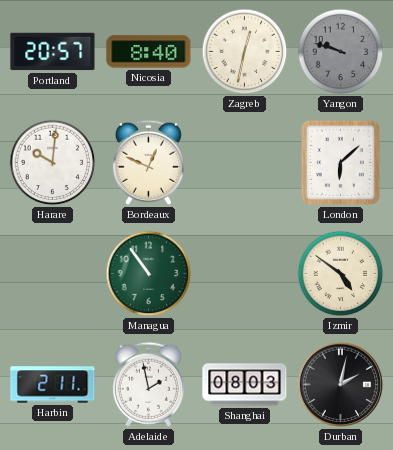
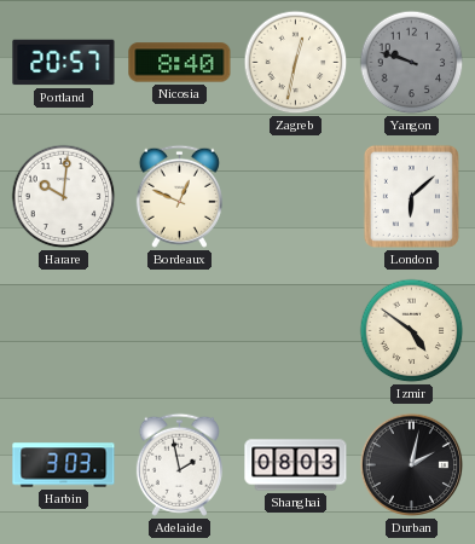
Managua: 10:54 -> none
Harbin: 2:11 -> 3:03
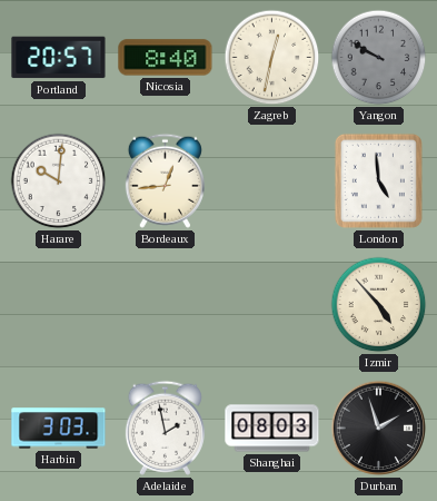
Yangon: 9:48 -> 9:50
Bordeaux: 12:49 -> 12:44
London: 6:08 -> 4:59
Izmir: 4:51 -> 4:53
Durban: 2:02 -> 1:57
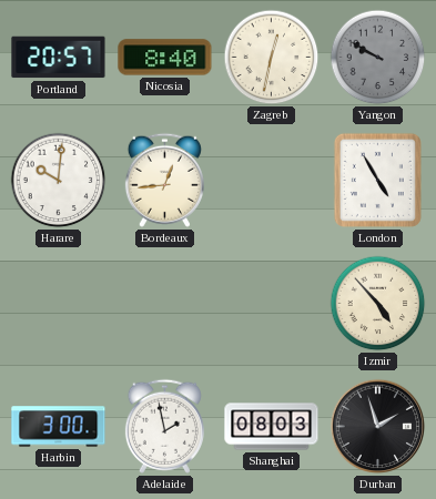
London: 4:59 -> 4:55
Harbin: 3:03 -> 3:00
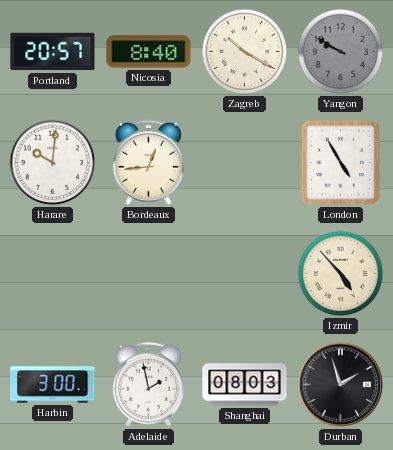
Zagreb: 12:32 -> 10:20
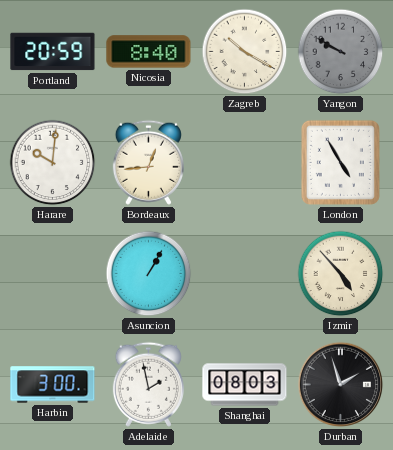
Portland: 20:57 -> 20:59
Asuncion: none -> 1:05
